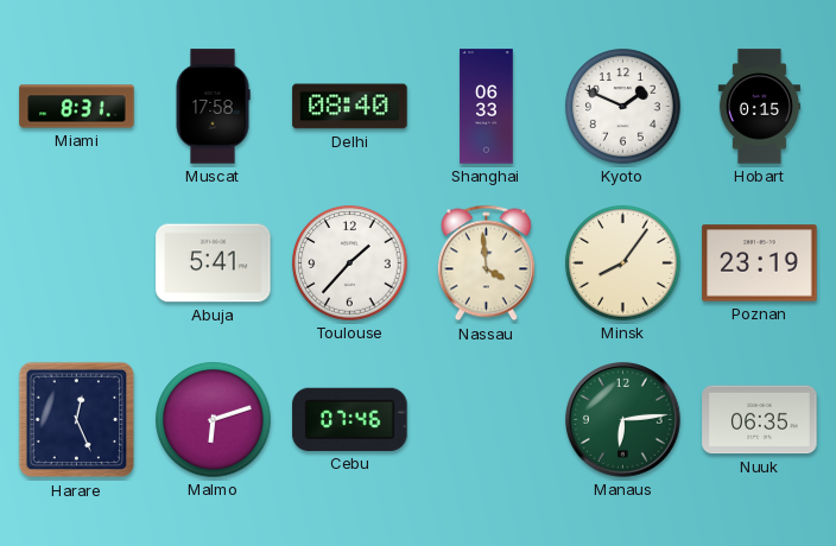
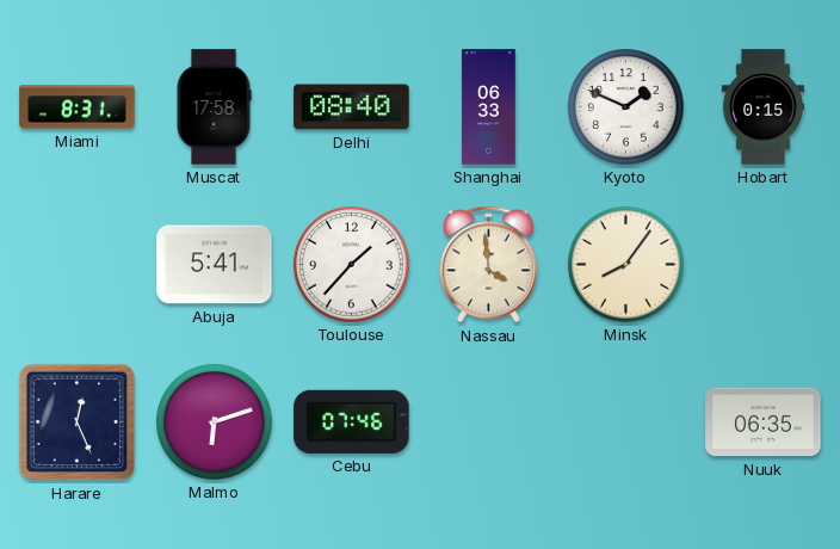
Poznan: 23:19 -> none
Manaus: 6:14 -> none
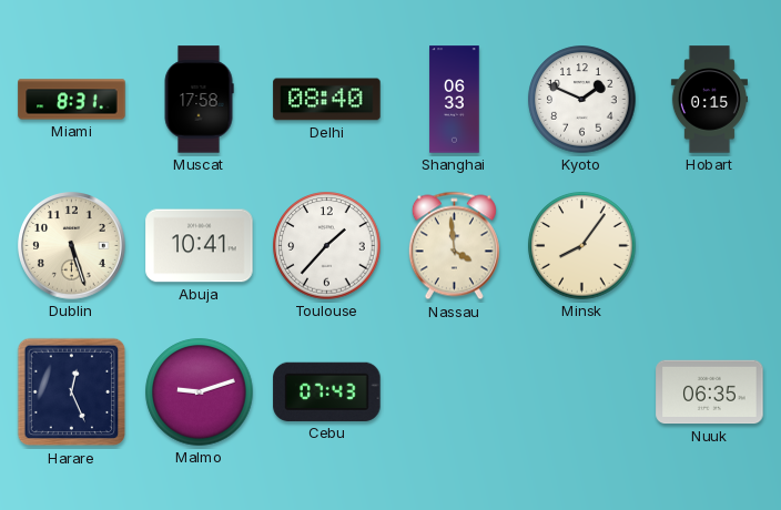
Dublin: none -> 5:27
Abuja: 5:41 -> 10:41
Malmo: 6:12 -> 9:12
Cebu: 07:46 -> 07:43
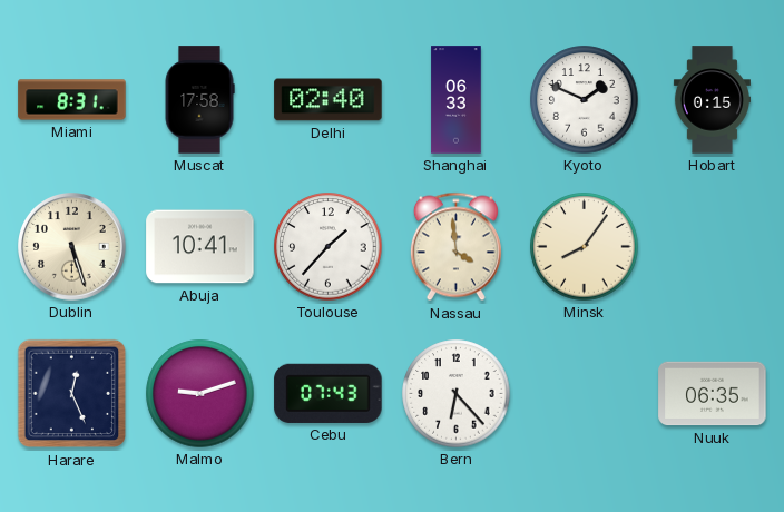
Delhi: 08:40 -> 02:40
Bern: none -> 6:23
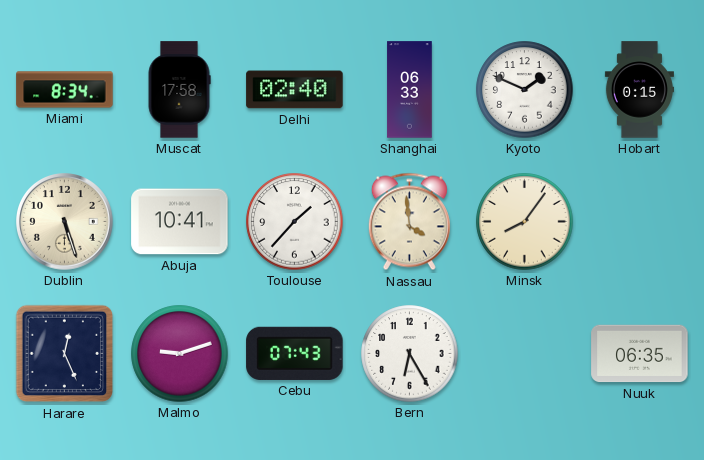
Miami: 8:31 -> 8:34
Bern: 6:23 -> 6:25
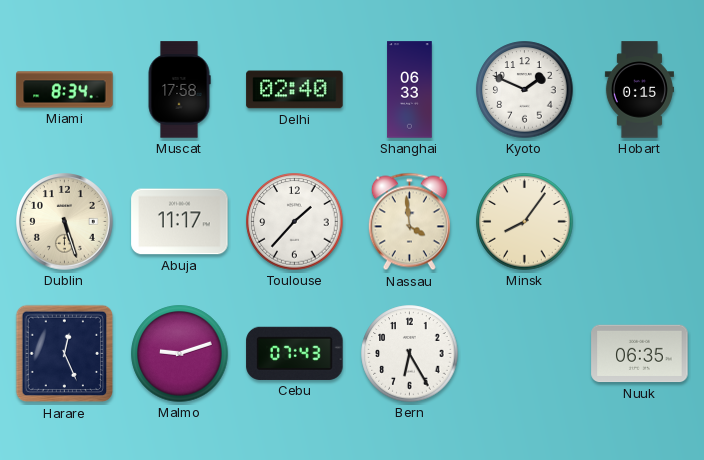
Abuja: 10:41 -> 11:17
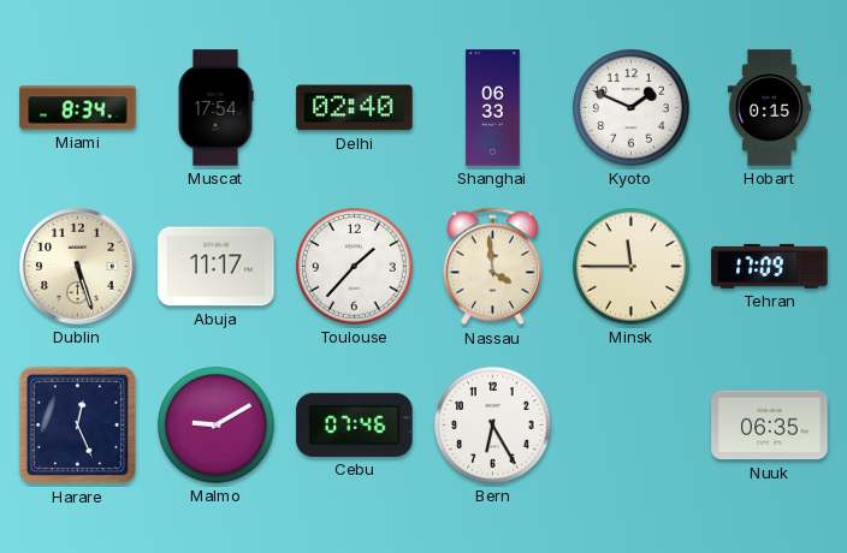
Muscat: 17:58 -> 17:54
Minsk: 8:06 -> 11:45
Tehran: none -> 17:09
Malmo: 9:12 -> 9:10
Cebu: 07:43 -> 07:46
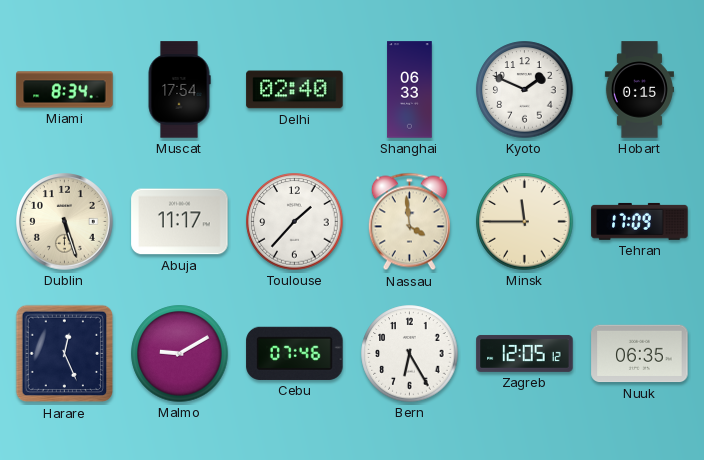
Zagreb: none -> 12:05
